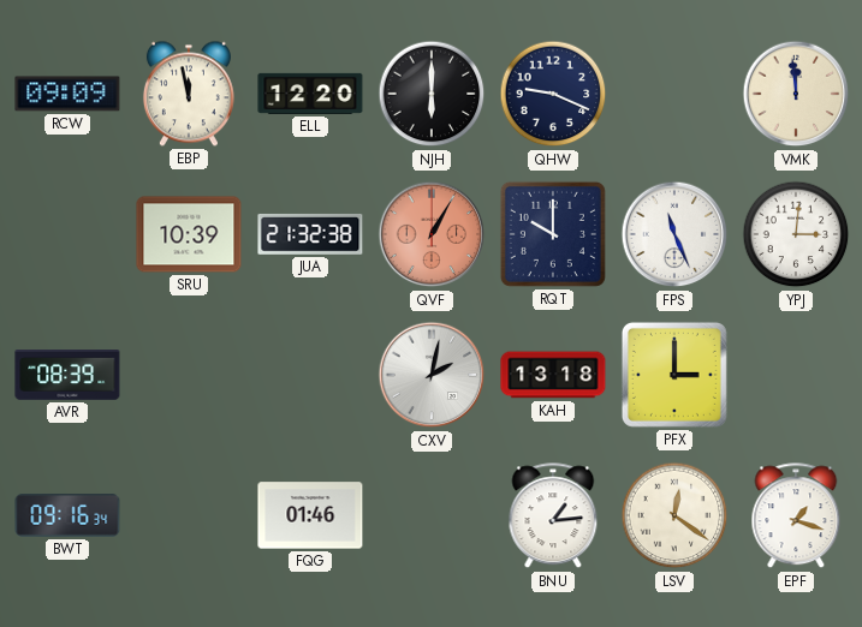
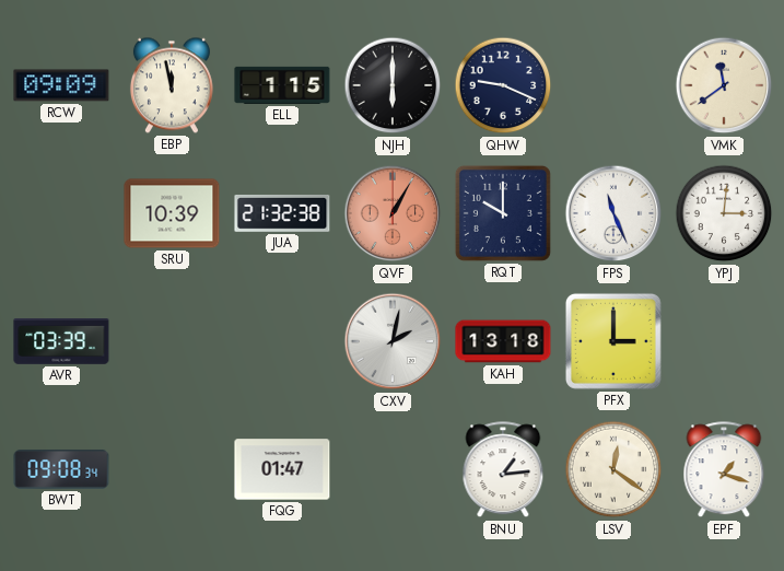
ELL: 12:20 -> 1:15
VMK: 11:59 -> 11:39
AVR: 08:39 -> 03:39
BWT: 09:16 -> 09:08
FQG: 01:46 -> 01:47
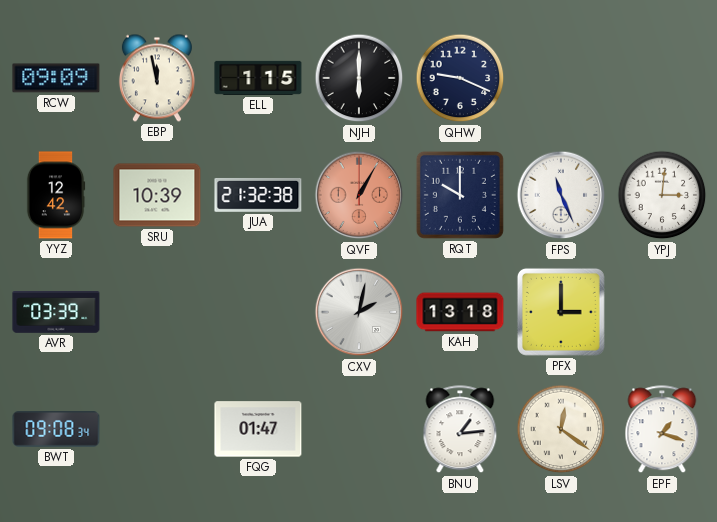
VMK: 11:39 -> none
YYZ: none -> 12:42
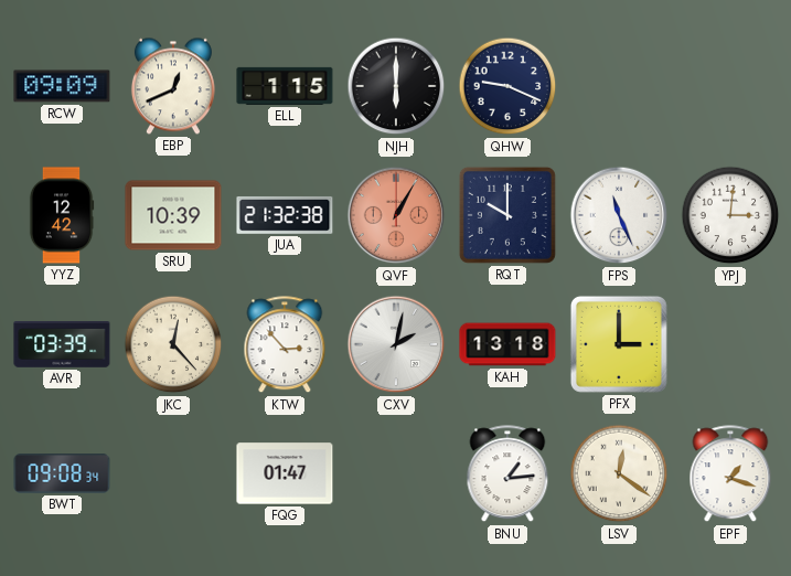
EBP: 11:58 -> 12:41
JKC: none -> 12:23
KTW: none -> 2:53
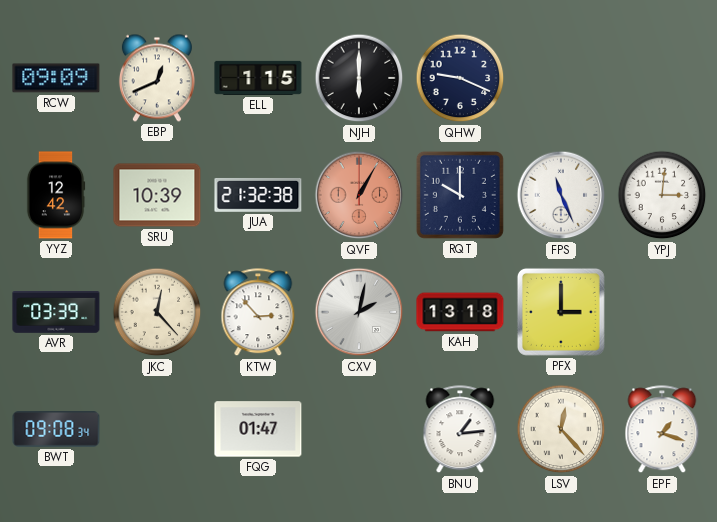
LSV: 12:21 -> 12:23
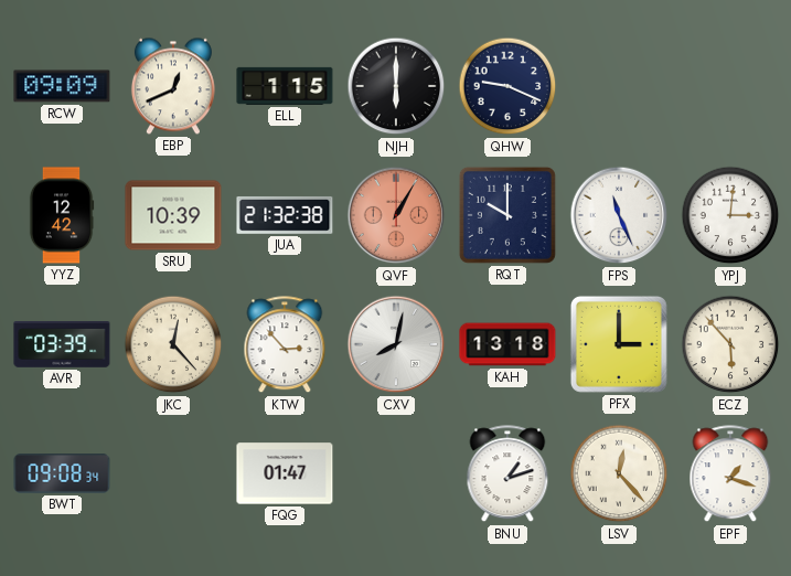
CXV: 2:02 -> 8:02
ECZ: none -> 5:53
BNU: 1:14 -> 1:12
